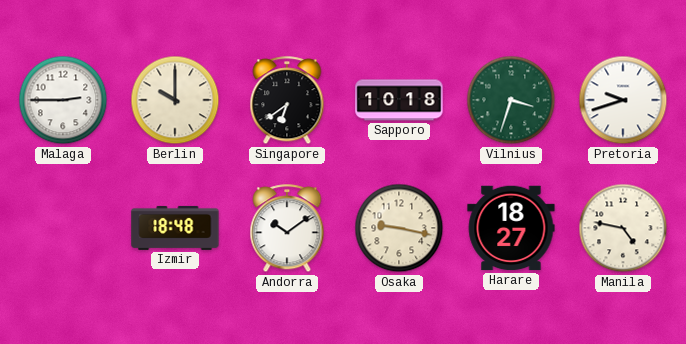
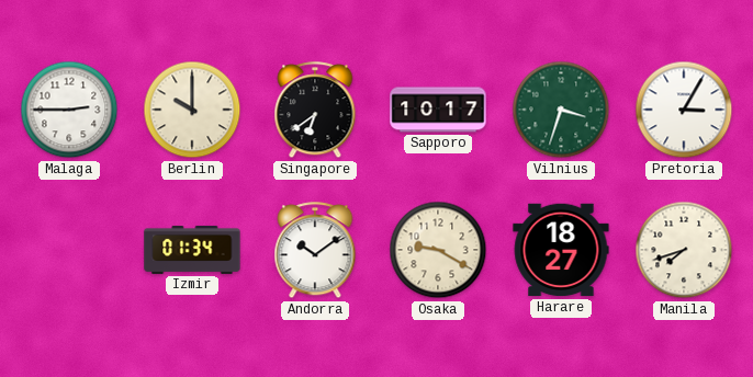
Sapporo: 10:18 -> 10:17
Pretoria: 9:42 -> 3:05
Izmir: 18:48 -> 01:34
Osaka: 9:17 -> 9:20
Manila: 4:47 -> 7:42
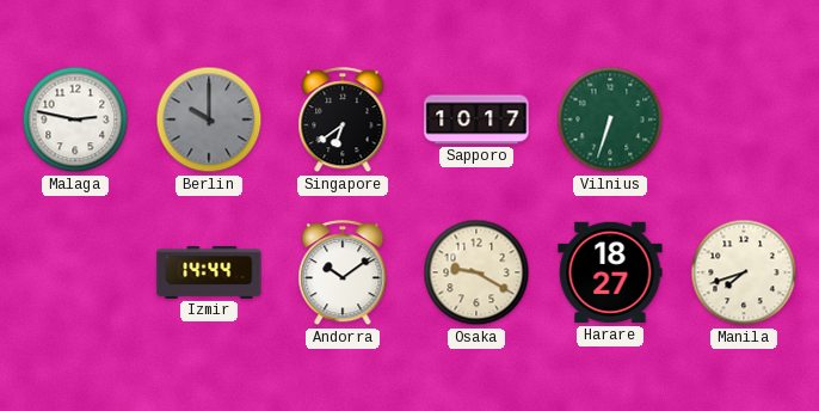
Malaga: 2:45 -> 2:47
Berlin dial: cream -> grey
Vilnius: 3:33 -> 6:33
Pretoria: 3:05 -> none
Izmir: 01:34 -> 14:44
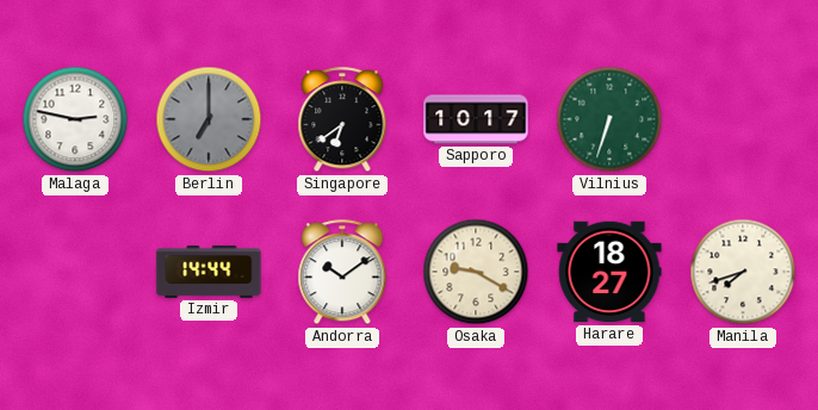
Berlin: 10:00 -> 7:00
